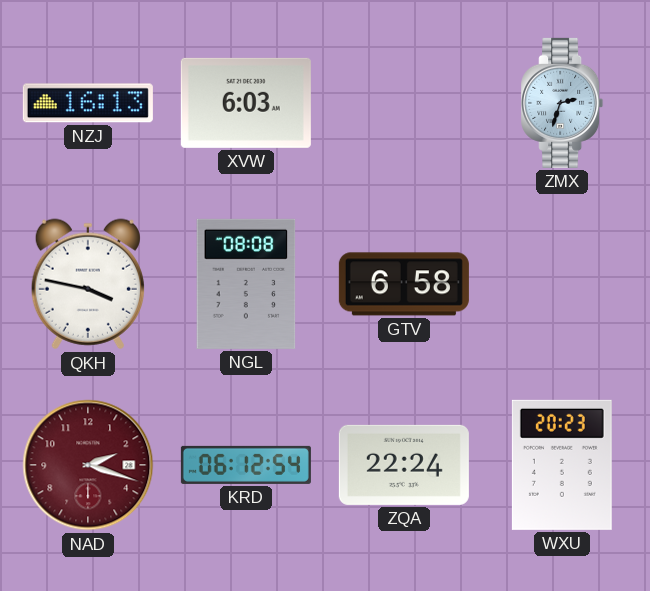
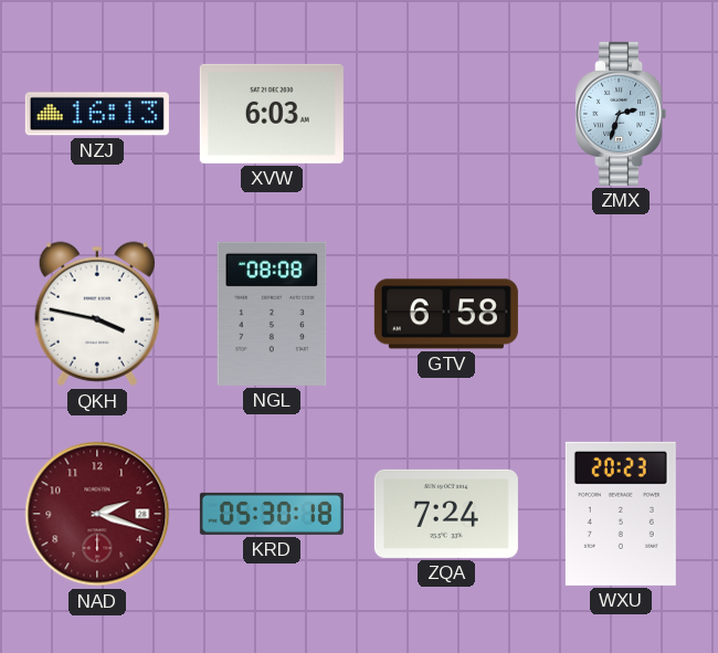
KRD: 06:12 -> 05:30
ZQA: 22:24 -> 7:24
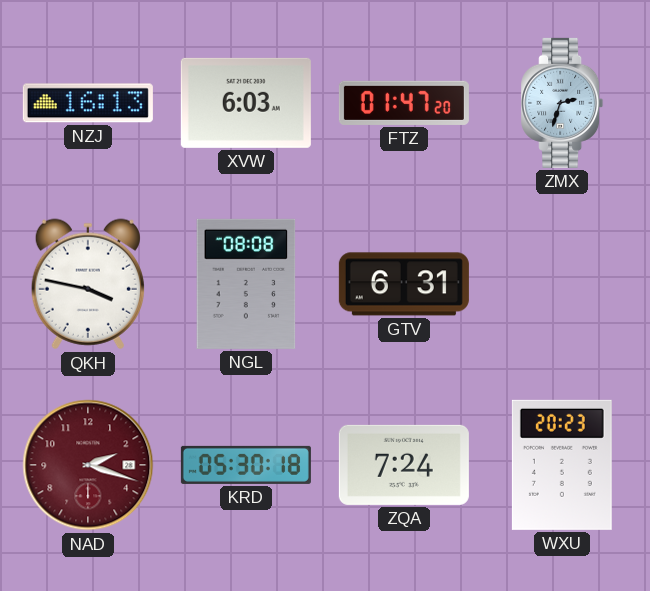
FTZ: none -> 01:47
GTV: 6:58 -> 6:31
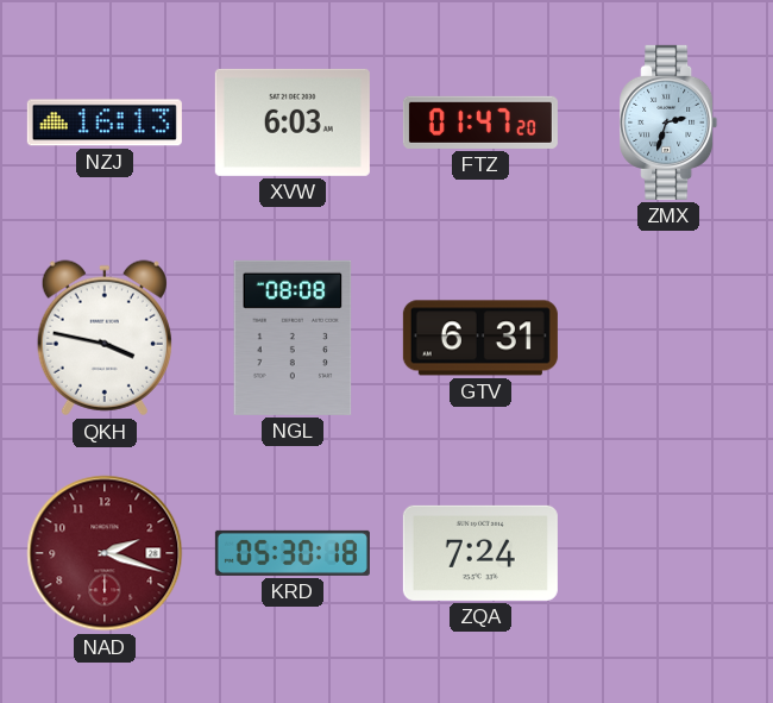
WXU: 20:23 -> none
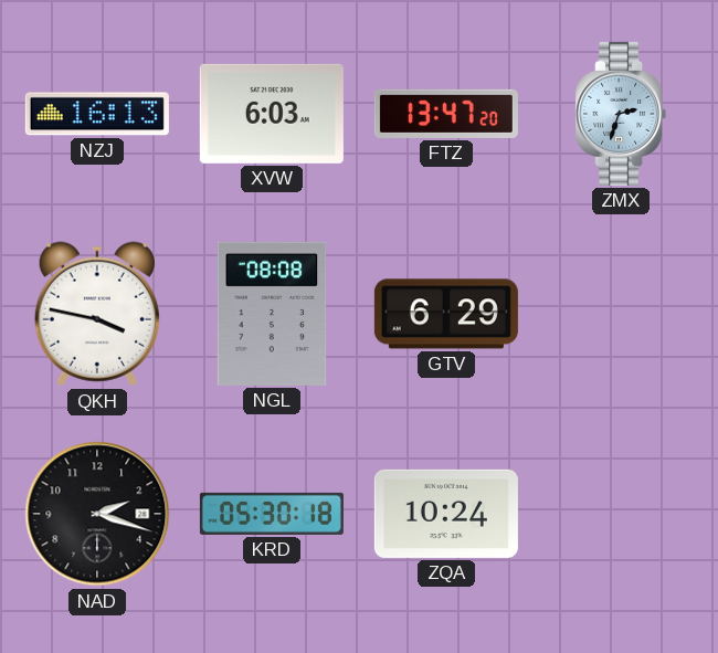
FTZ: 01:47 -> 13:47
GTV: 6:31 -> 6:29
NAD dial: burgundy -> black
ZQA: 7:24 -> 10:24
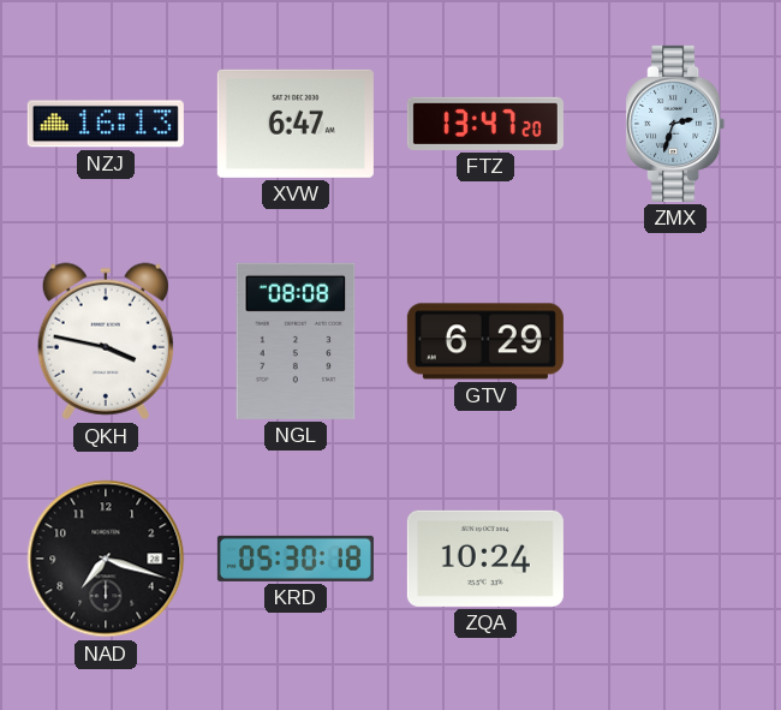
XVW: 6:03 -> 6:47
NAD: 2:18 -> 7:18
